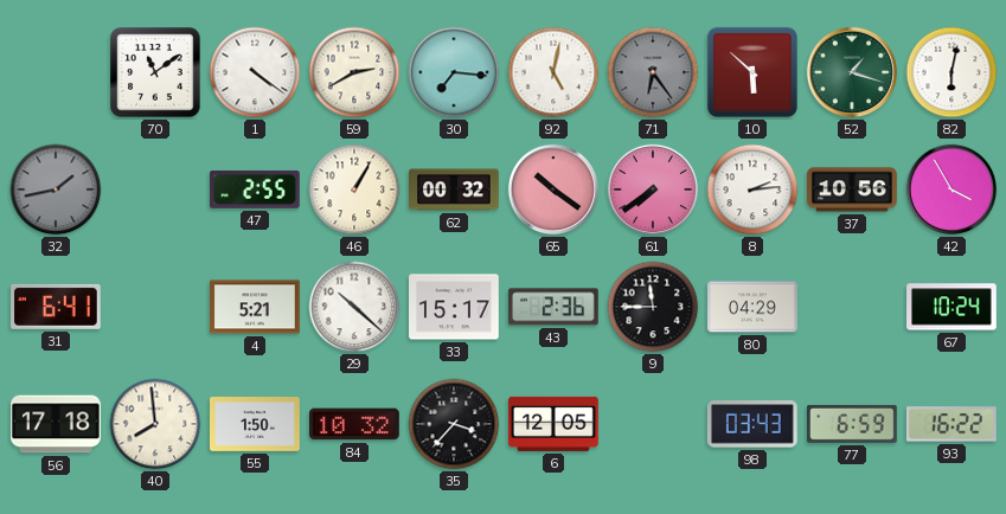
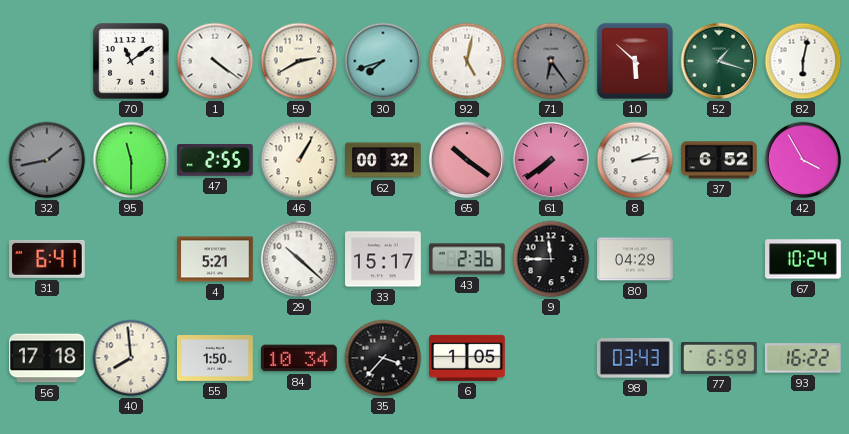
30: 7:16 -> 7:42
95: none -> 11:30
37: 10:56 -> 6:52
84: 10:32 -> 10:34
6: 12:05 -> 1:05
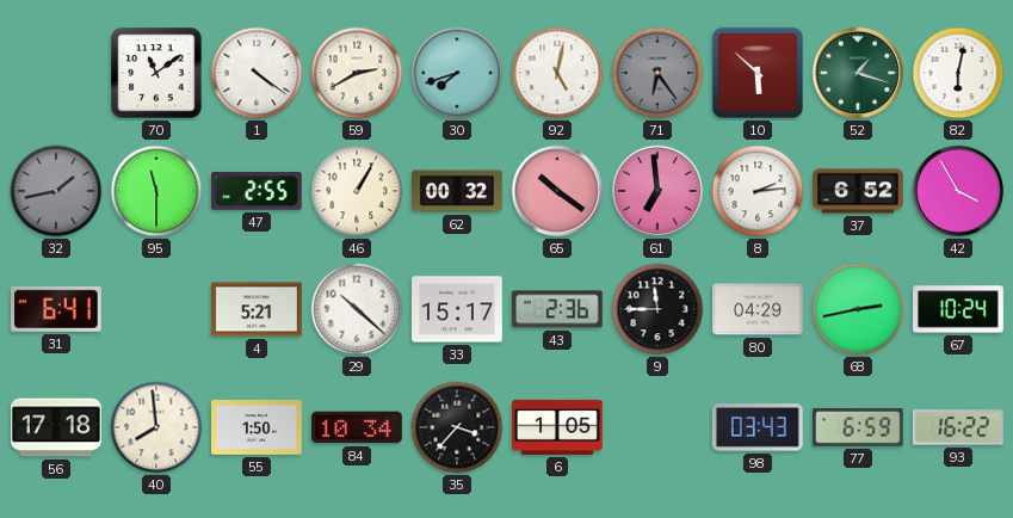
61: 7:39 -> 6:59
68: none -> 2:43
